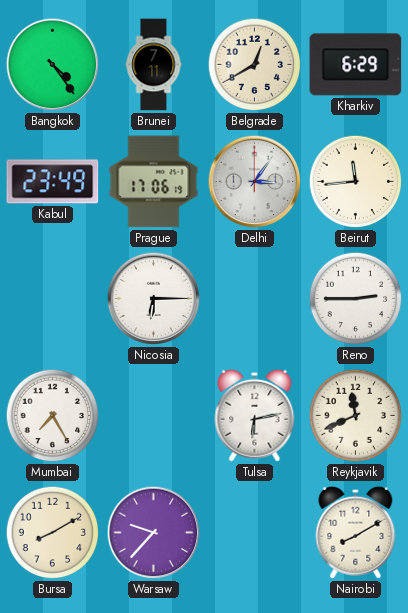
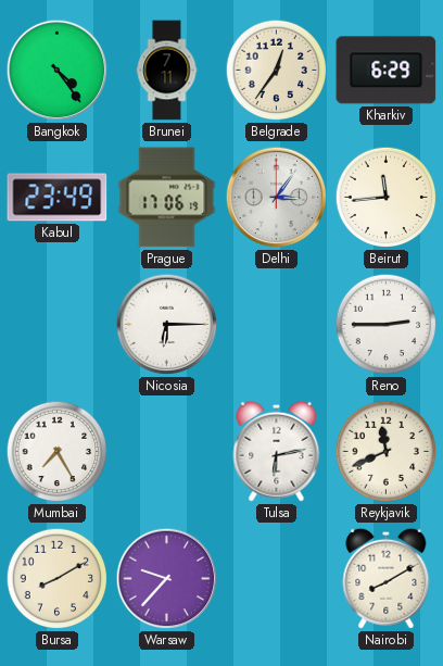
Belgrade: 12:40 -> 12:36
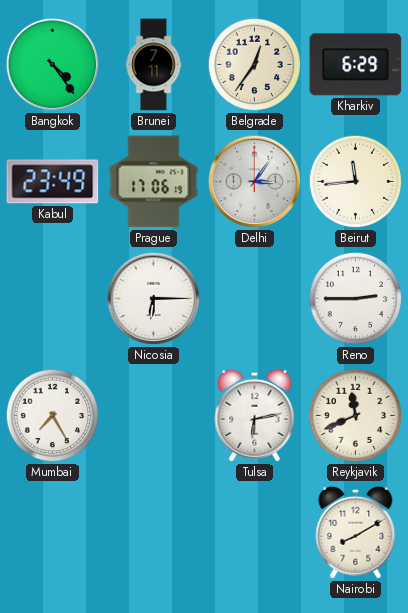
Bursa: 8:10 -> none
Warsaw: 9:37 -> none
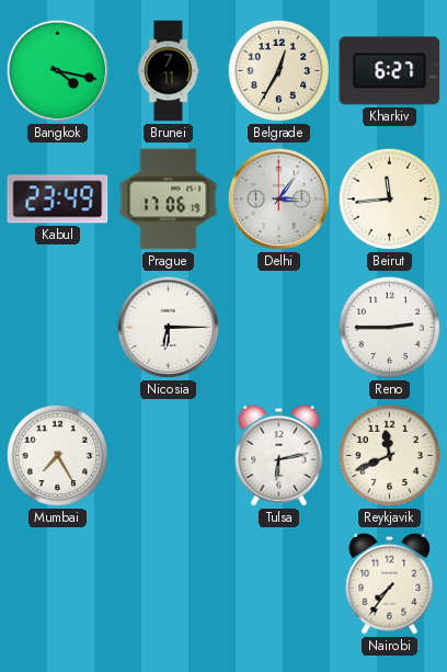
Bangkok: 4:24 -> 4:17
Belgrade: 12:36 -> 12:35
Kharkiv: 6:29 -> 6:27
Nairobi: 8:10 -> 7:36
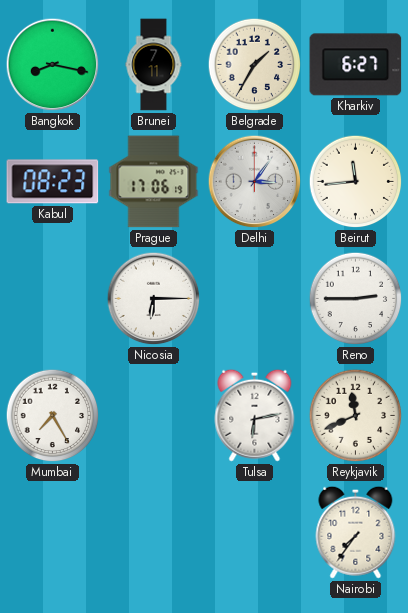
Bangkok: 4:17 -> 8:17
Belgrade: 12:35 -> 1:35
Kabul: 23:49 -> 08:23
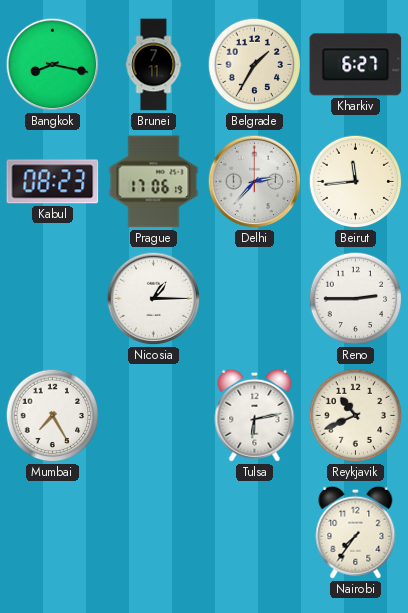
Delhi: 3:06 -> 2:37
Nicosia: 6:15 -> 1:15
Reykjavik: 11:41 -> 10:41
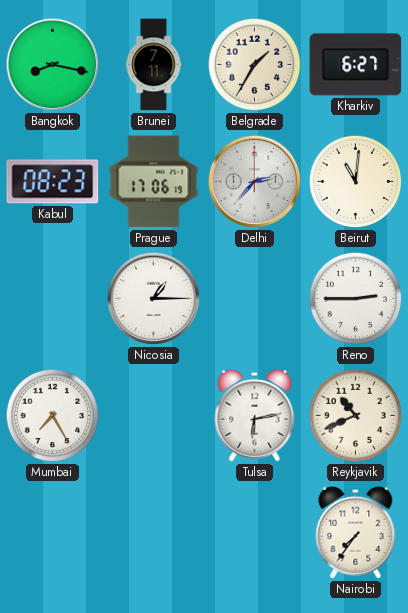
Beirut: 11:44 -> 11:01
